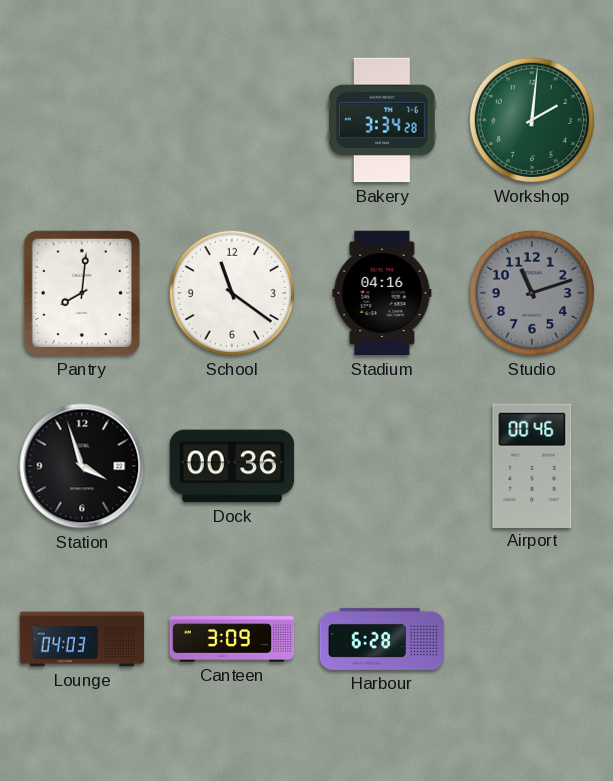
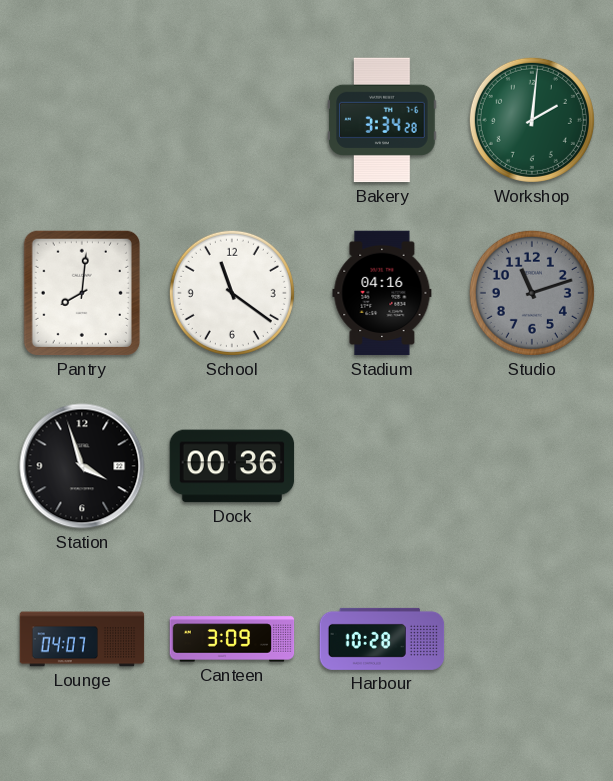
Airport: 00:46 -> none
Lounge: 04:03 -> 04:07
Harbour: 6:28 -> 10:28
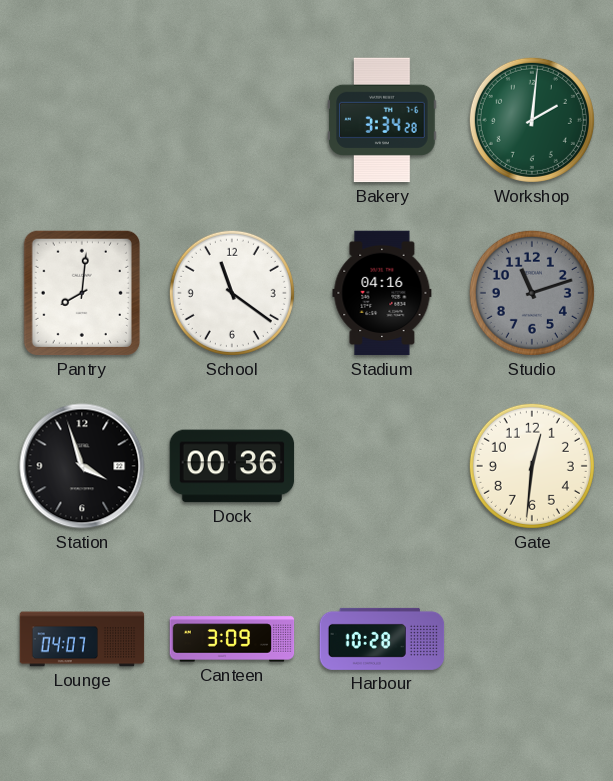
Gate: none -> 12:31
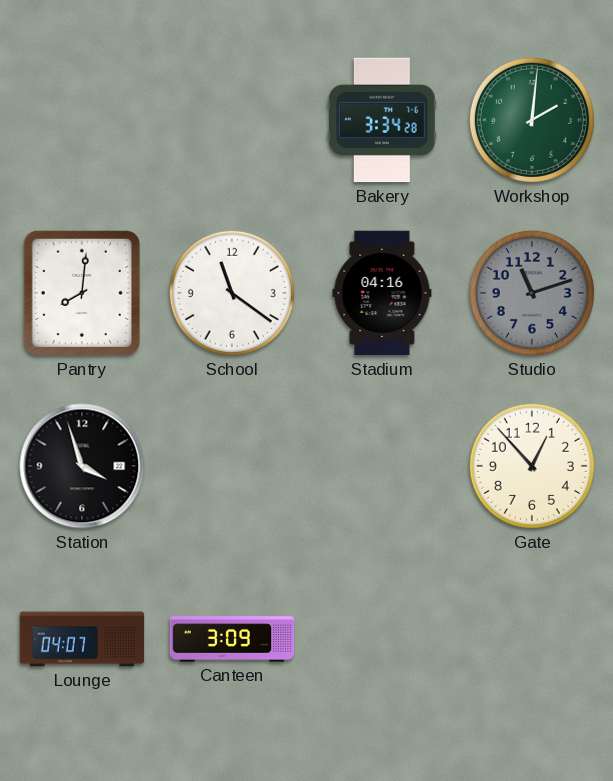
Dock: 00:36 -> none
Gate: 12:31 -> 12:53
Harbour: 10:28 -> none
